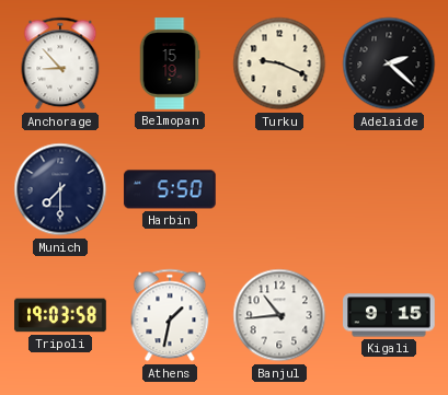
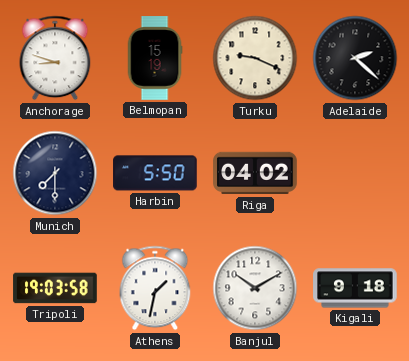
Anchorage: 8:53 -> 8:48
Riga: none -> 04:02
Banjul: 10:44 -> 10:10
Kigali: 9:15 -> 9:18
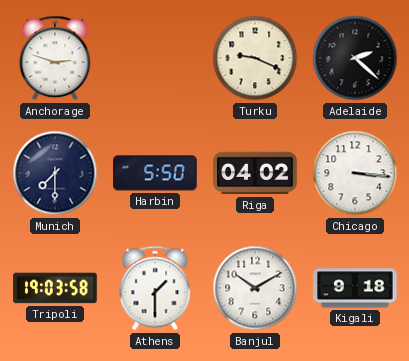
Anchorage: 8:48 -> 2:48
Belmopan: 15:19 -> none
Chicago: none -> 3:16
Athens: 1:32 -> 1:30
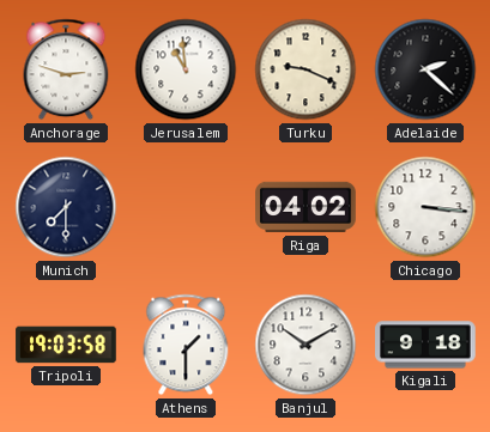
Jerusalem: none -> 10:59
Harbin: 5:50 -> none
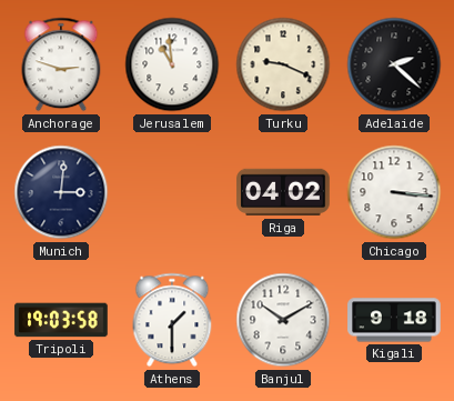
Munich: 7:30 -> 3:01
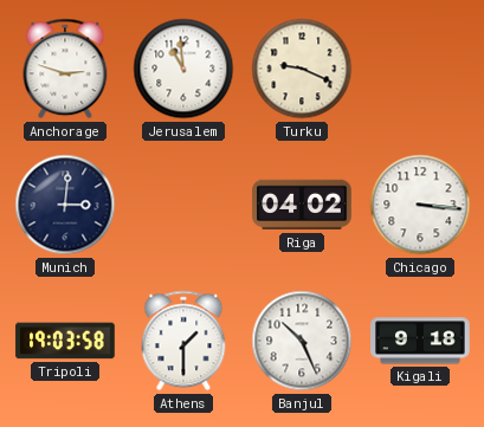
Adelaide: 2:22 -> none
Banjul: 10:10 -> 10:26
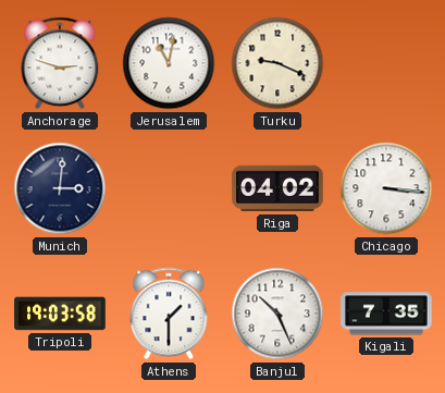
Jerusalem: 10:59 -> 11:02
Kigali: 9:18 -> 7:35
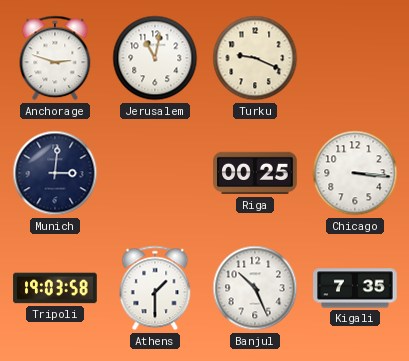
Riga: 04:02 -> 00:25
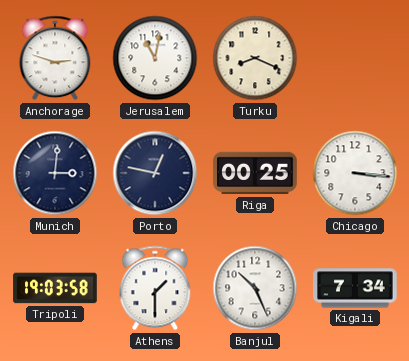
Turku: 9:19 -> 8:19
Porto: none -> 12:47
Kigali: 7:35 -> 7:34
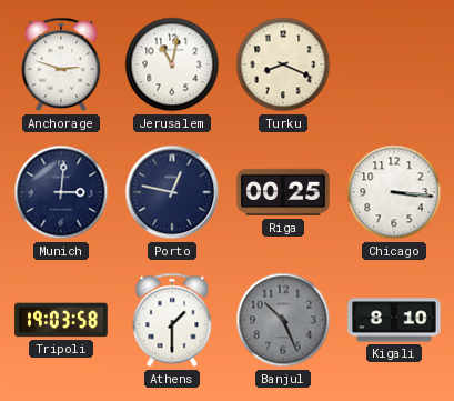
Banjul dial: white -> grey
Kigali: 7:34 -> 8:10
